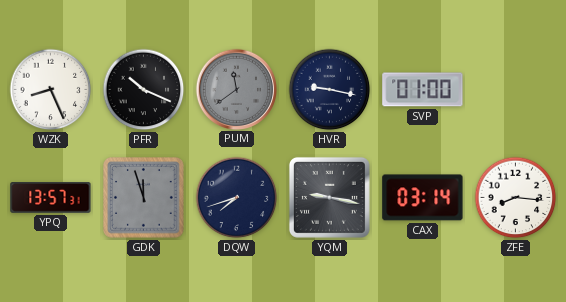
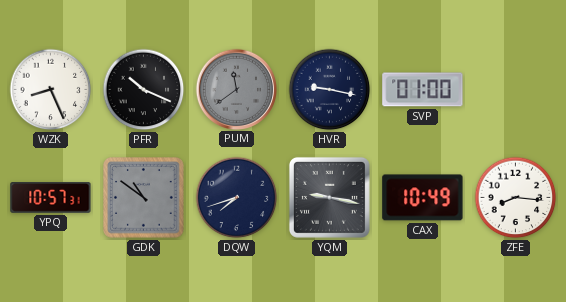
YPQ: 13:57 -> 10:57
GDK: 11:57 -> 10:51
CAX: 03:14 -> 10:49
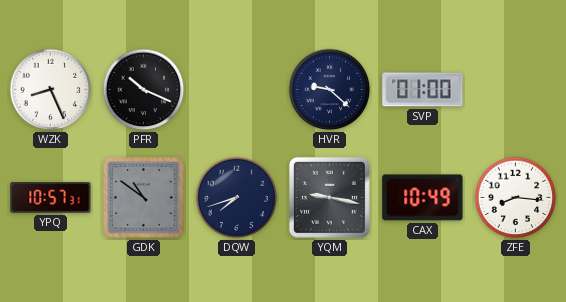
PUM: 11:39 -> none
HVR: 9:17 -> 9:22
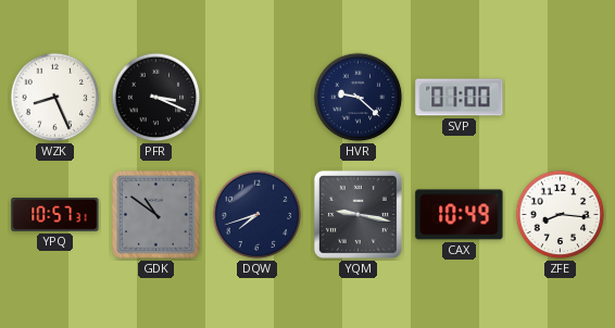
PFR: 10:19 -> 3:19
